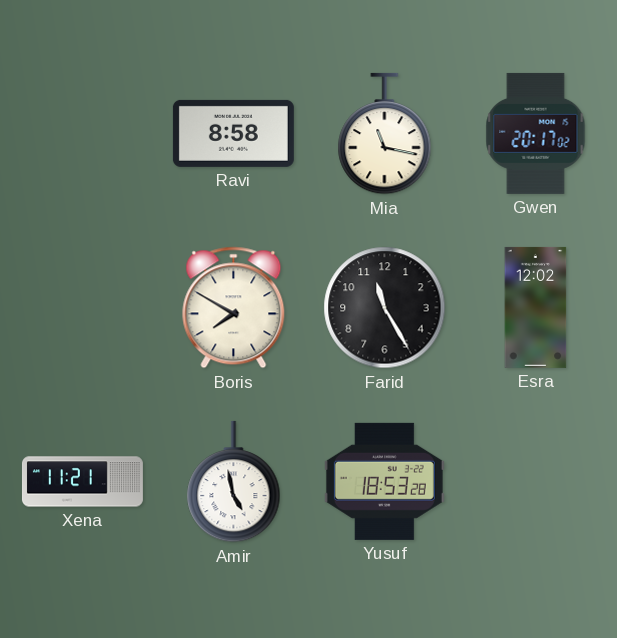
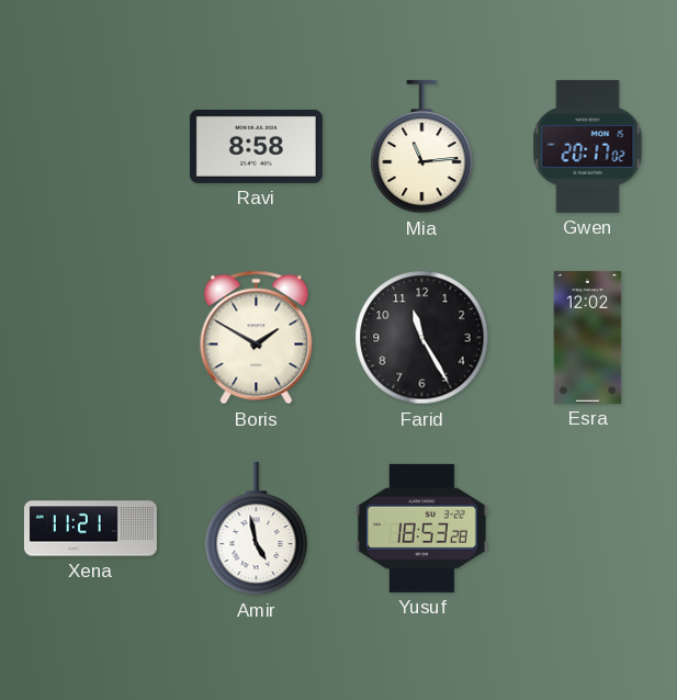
Mia: 11:17 -> 11:14
Boris: 7:50 -> 1:50
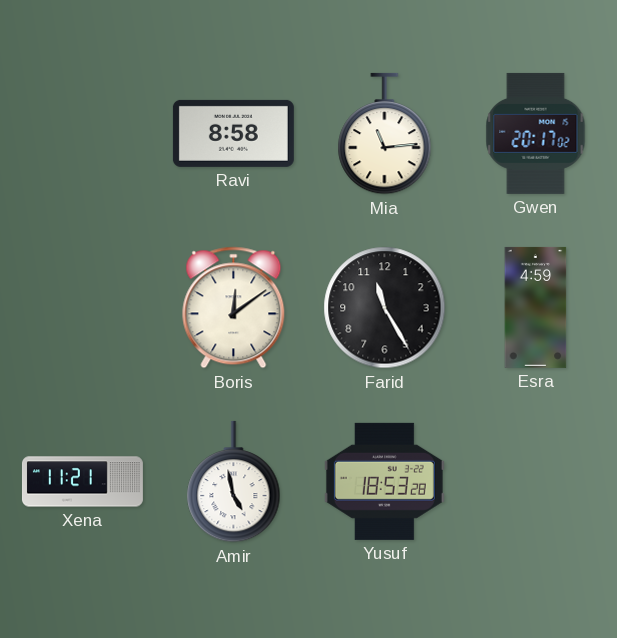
Boris: 1:50 -> 12:09
Esra: 12:02 -> 4:59
